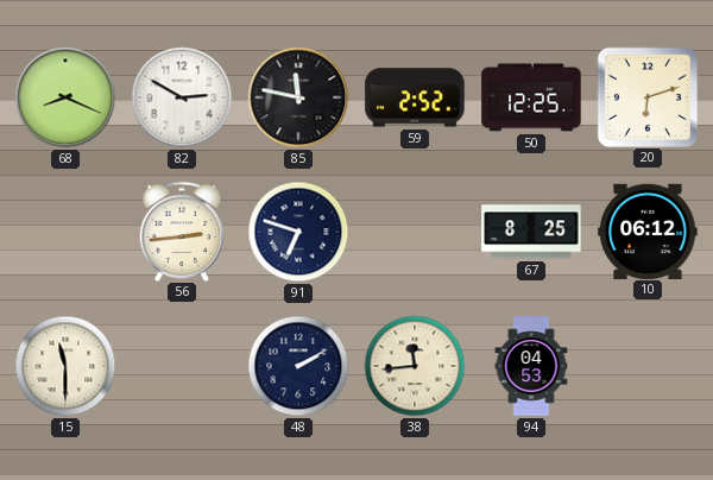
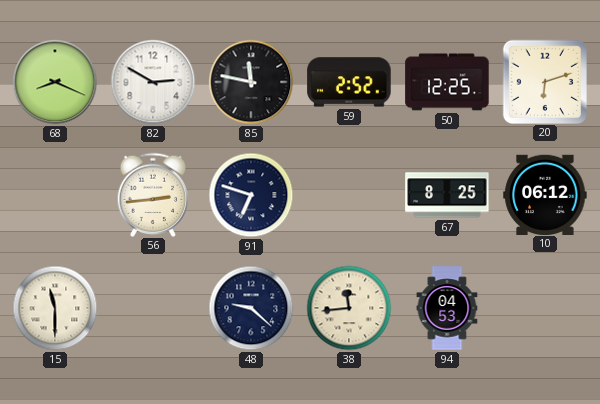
48: 2:10 -> 9:22
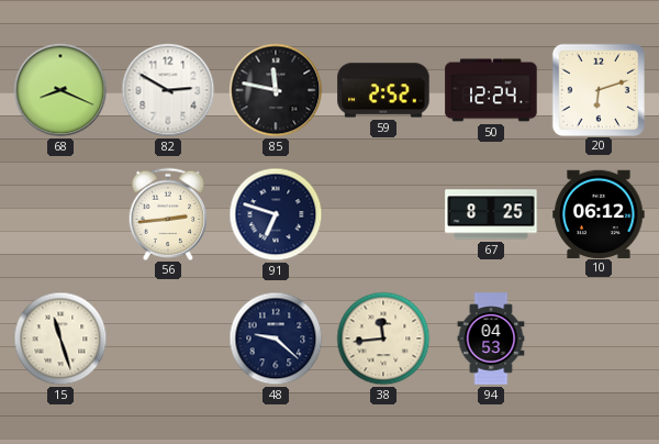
50: 12:25 -> 12:24
15: 11:30 -> 11:27
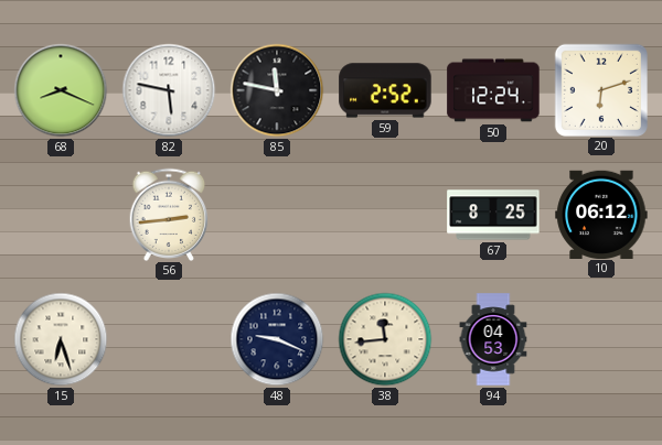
82: 2:50 -> 5:47
91: 6:48 -> none
15: 11:27 -> 6:27
48: 9:22 -> 9:19
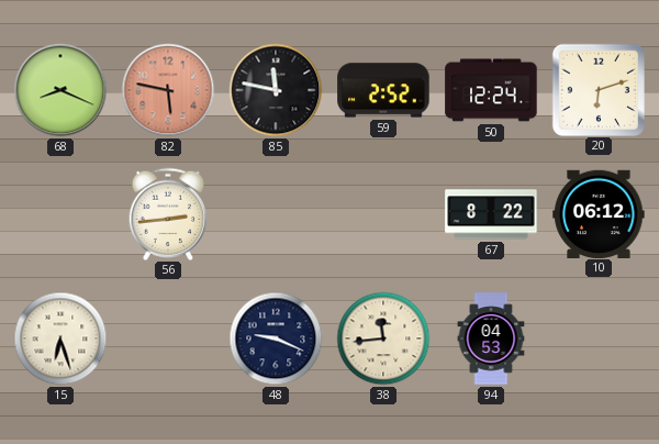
82 dial: white -> salmon
67: 8:25 -> 8:22
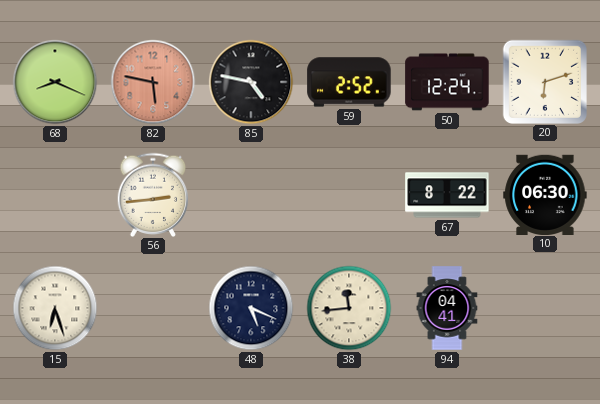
85: 11:47 -> 4:47
10: 06:12 -> 06:30
48: 9:19 -> 5:19
94: 04:53 -> 04:41
